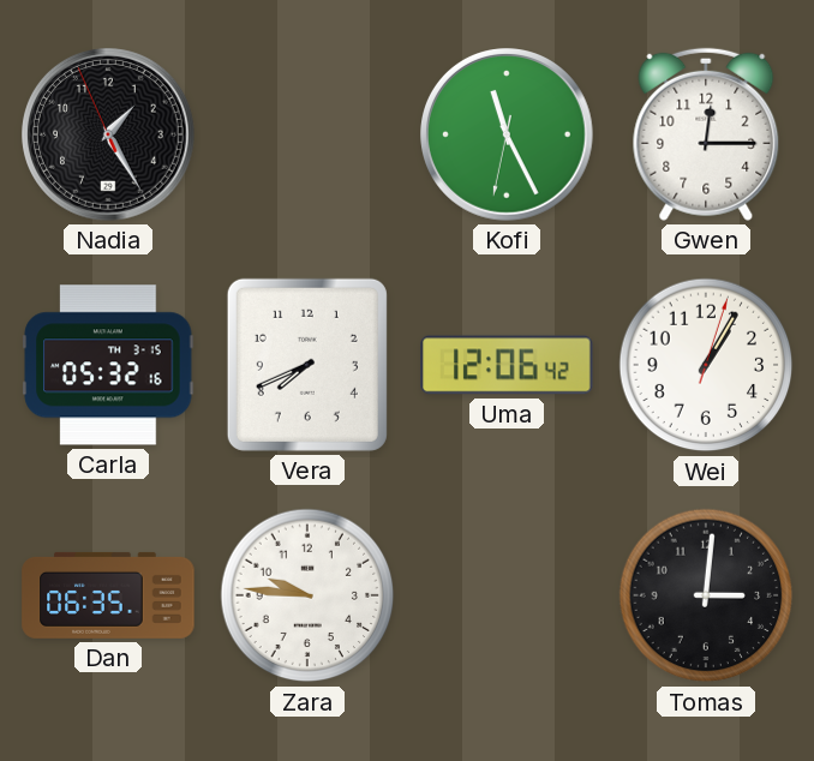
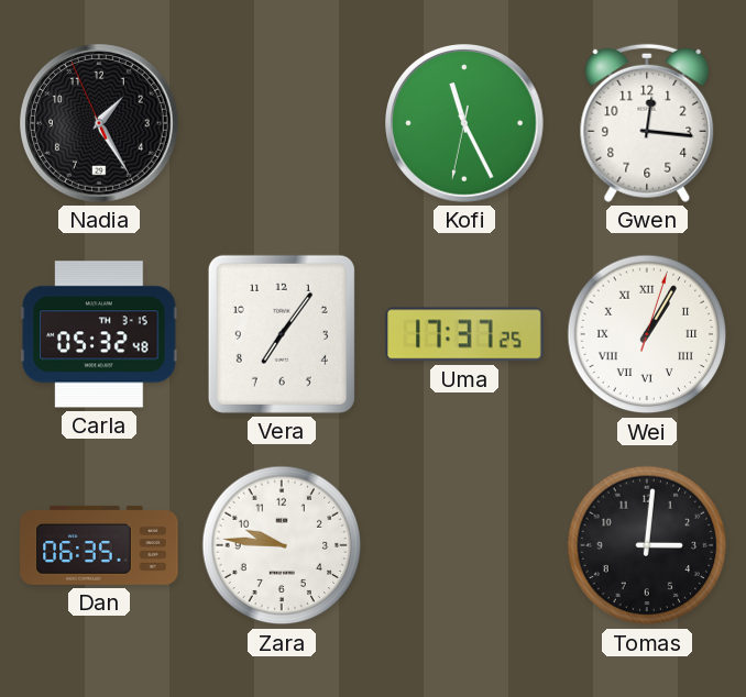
Gwen: 12:15 -> 12:16
Carla: 05:32:16 -> 05:32:48
Vera: 7:41 -> 7:06
Uma: 12:06 -> 17:37
Wei numerals: Arabic -> Roman
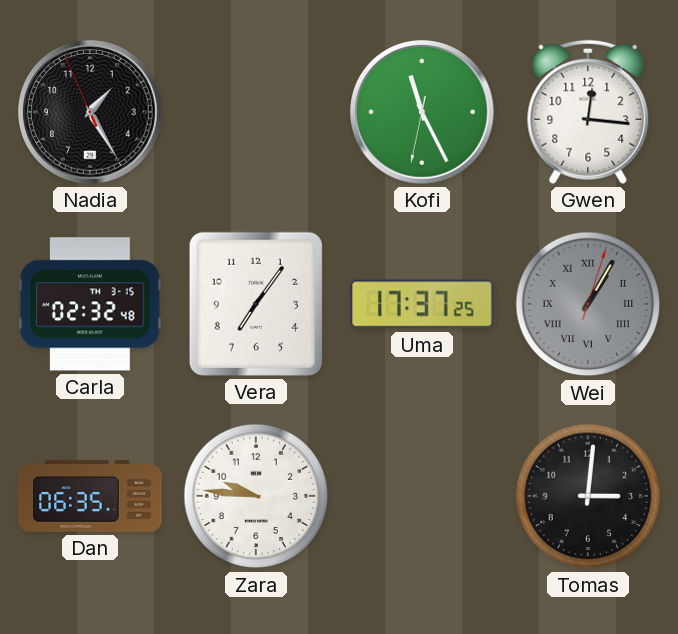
Carla: 05:32 -> 02:32
Wei dial: white -> grey
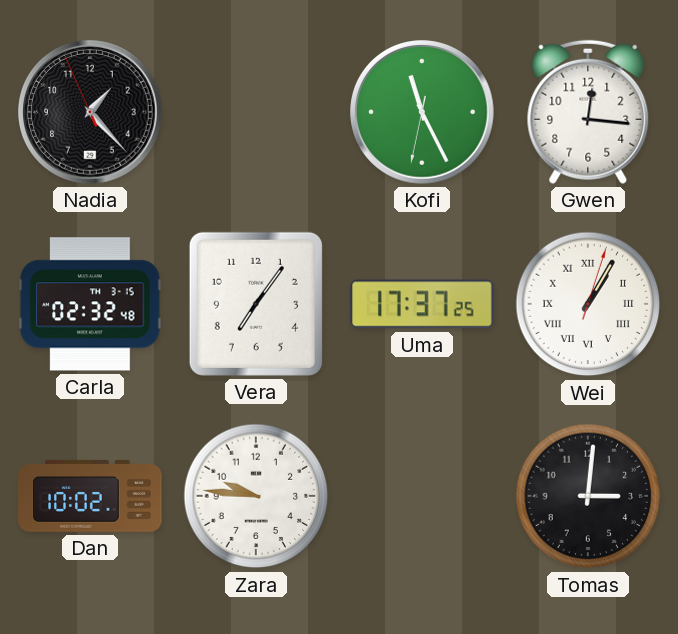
Nadia: 1:24 -> 1:22
Wei dial: grey -> white
Dan: 06:35 -> 10:02
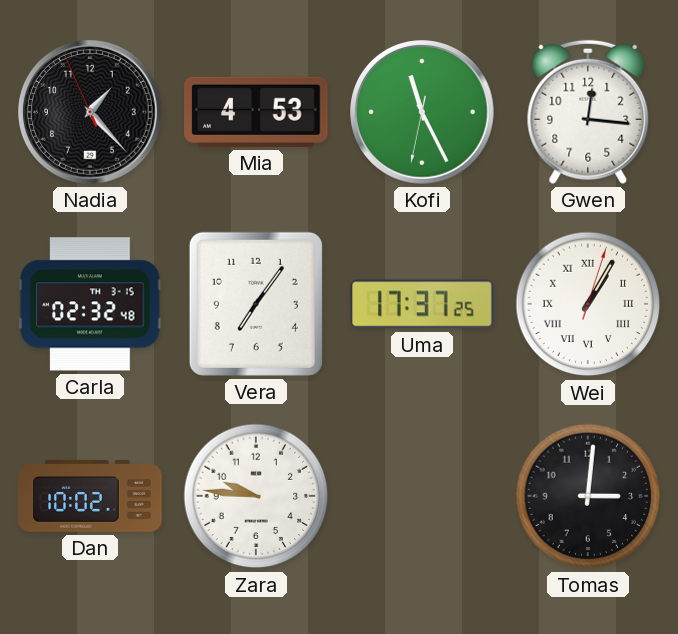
Mia: none -> 4:53
